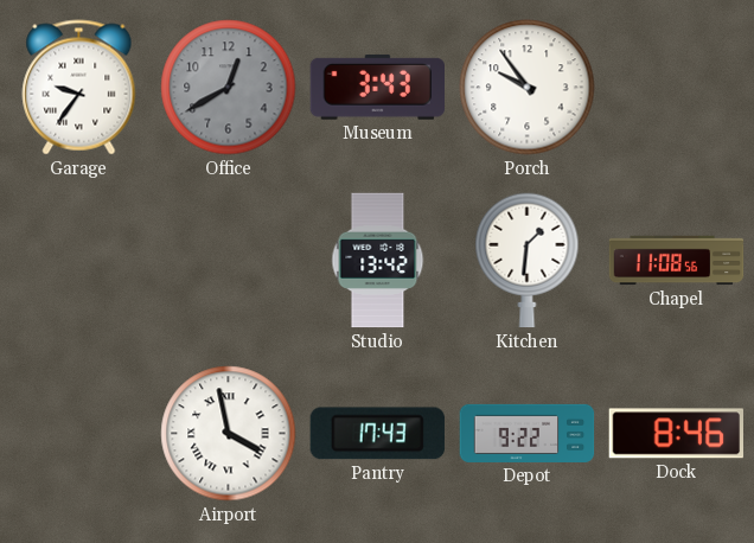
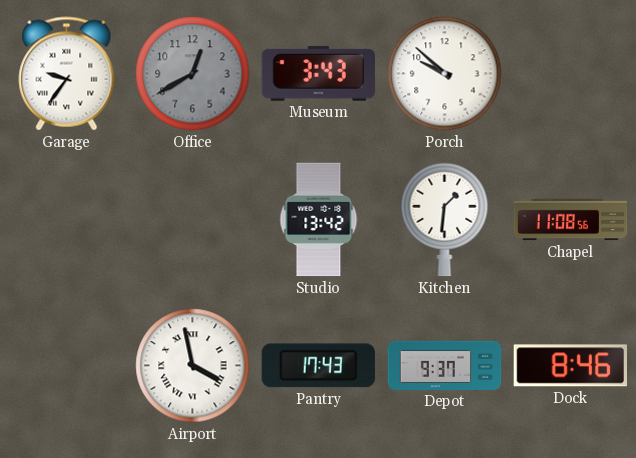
Porch: 9:54 -> 9:52
Depot: 9:22 -> 9:37
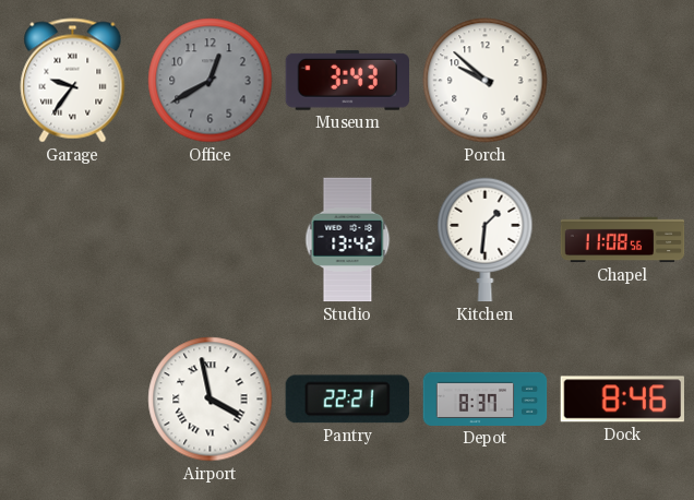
Pantry: 17:43 -> 22:21
Depot: 9:37 -> 8:37
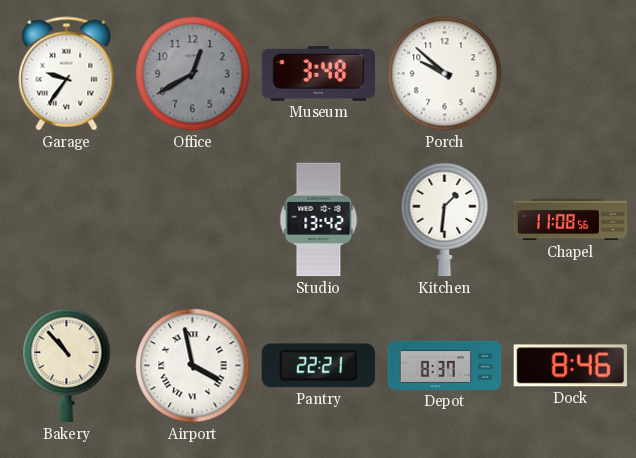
Museum: 3:43 -> 3:48
Bakery: none -> 10:53
